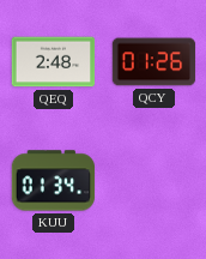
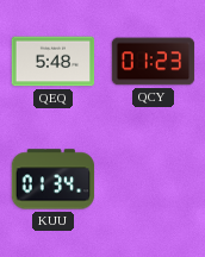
QEQ: 2:48 -> 5:48
QCY: 01:26 -> 01:23
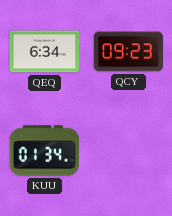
QEQ: 5:48 -> 6:34
QCY: 01:23 -> 09:23
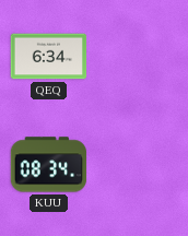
QCY: 09:23 -> none
KUU: 01:34 -> 08:34
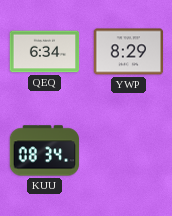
YWP: none -> 8:29
